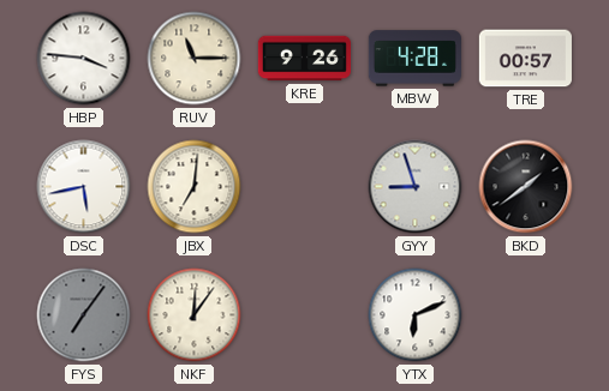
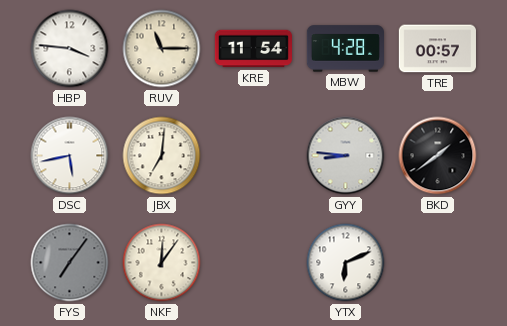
KRE: 9:26 -> 11:54
GYY: 8:57 -> 8:46
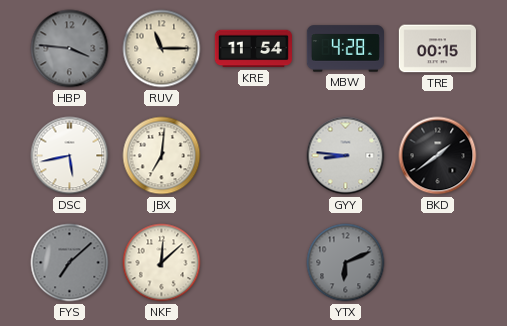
HBP dial: white -> grey
TRE: 00:57 -> 00:15
FYS: 7:06 -> 7:08
NKF: 12:06 -> 12:08
YTX dial: white -> grey
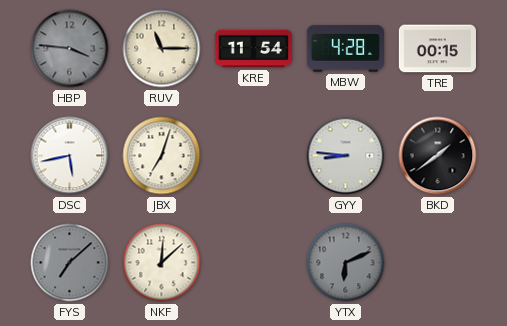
JBX: 7:01 -> 7:03
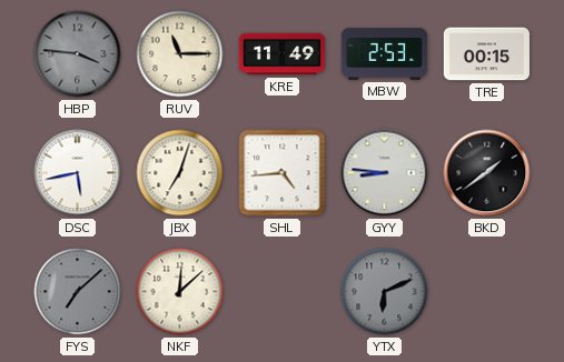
KRE: 11:54 -> 11:49
MBW: 4:28 -> 2:53
SHL: none -> 4:44
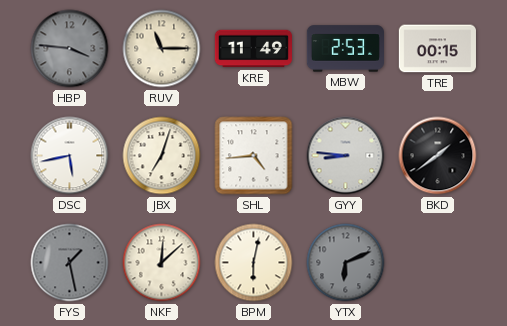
FYS: 7:08 -> 1:28
BPM: none -> 6:02
